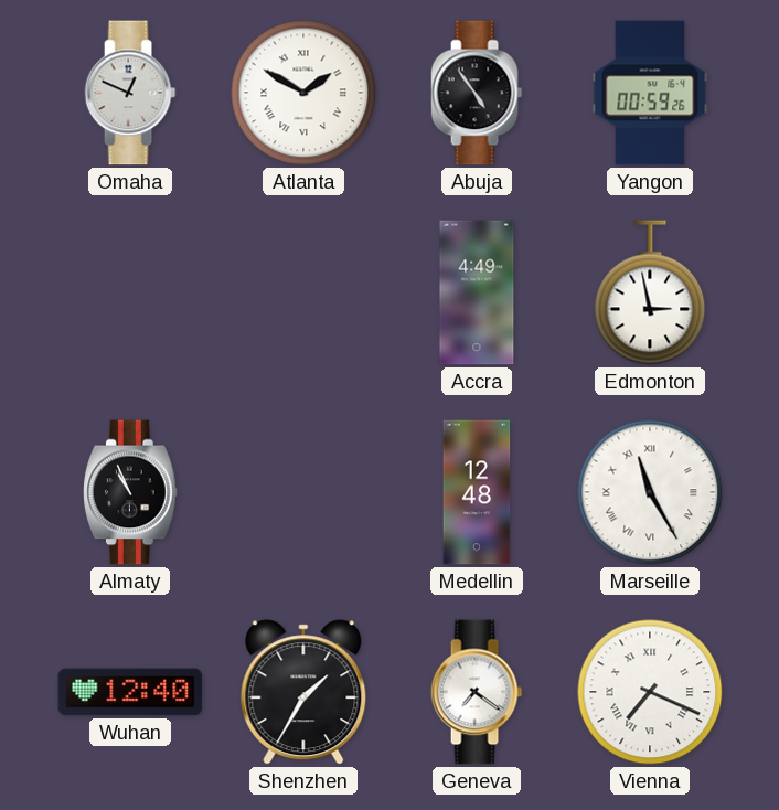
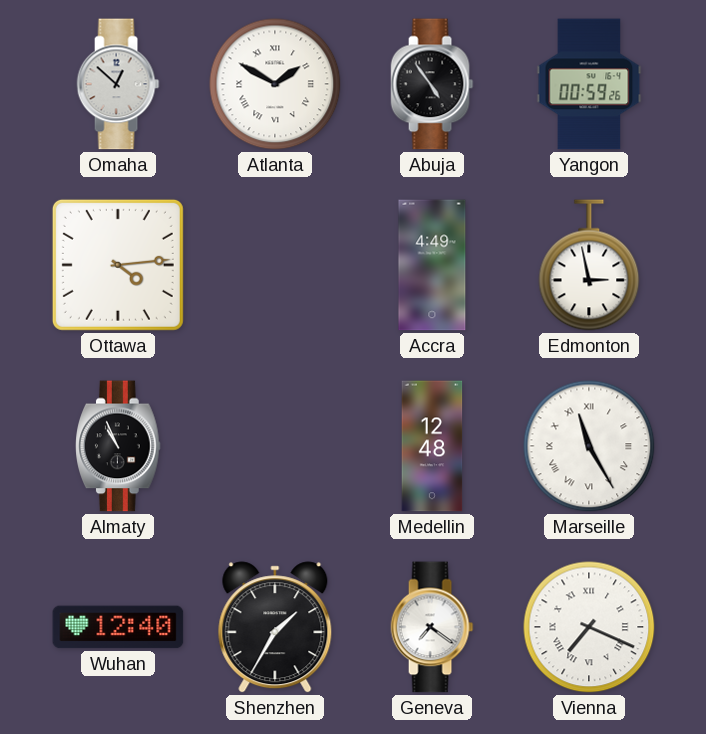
Omaha: 12:49 -> 12:52
Ottawa: none -> 4:14
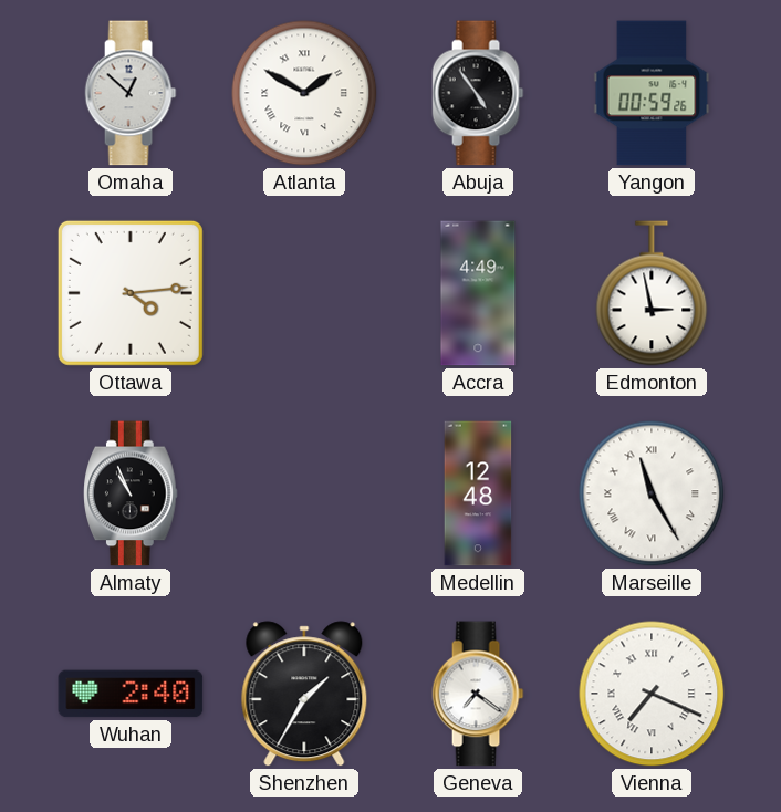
Wuhan: 12:40 -> 2:40
